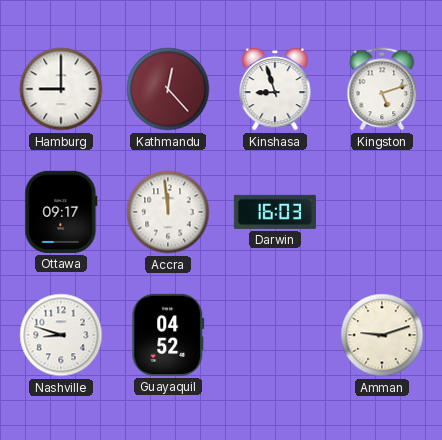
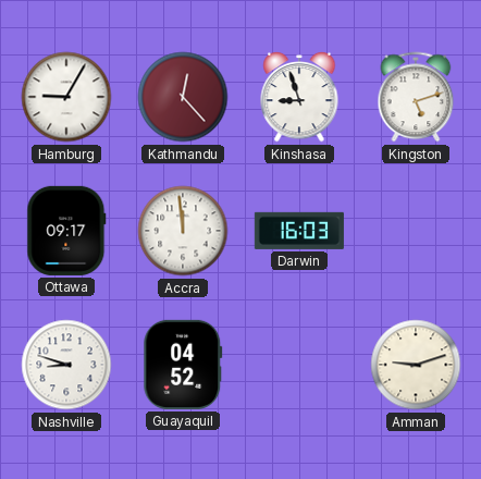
Hamburg: 9:00 -> 9:05
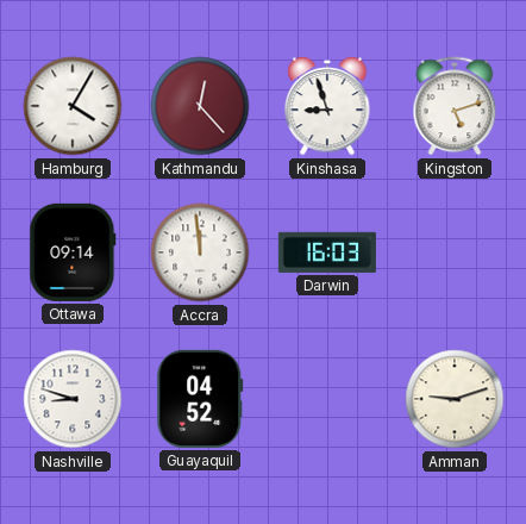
Hamburg: 9:05 -> 4:05
Ottawa: 09:17 -> 09:14
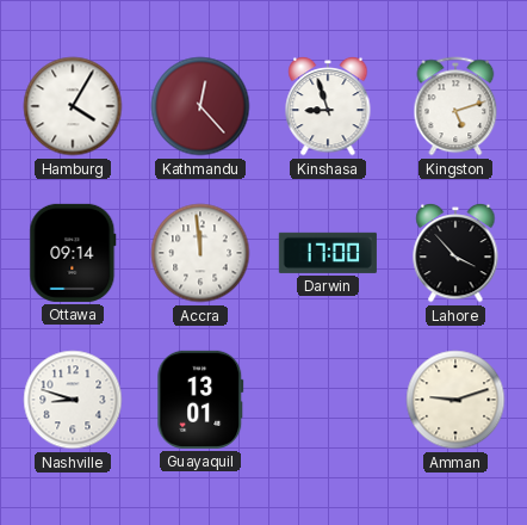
Darwin: 16:03 -> 17:00
Lahore: none -> 3:53
Guayaquil: 04:52 -> 13:01
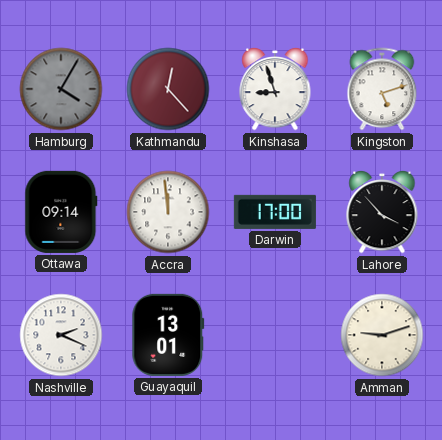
Hamburg dial: white -> grey
Nashville: 8:48 -> 2:19
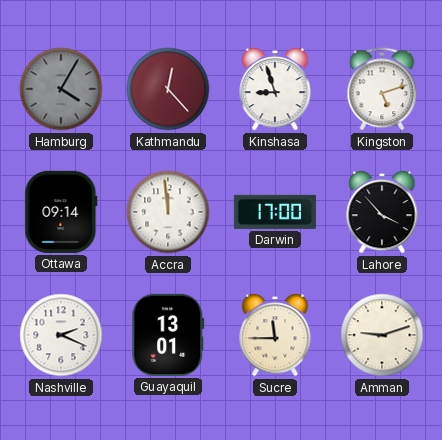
Sucre: none -> 11:45
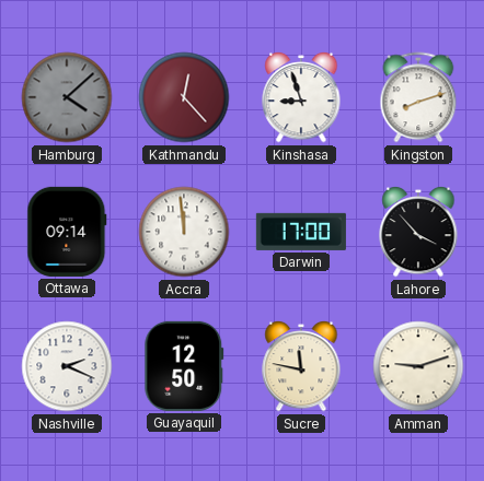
Hamburg: 4:05 -> 4:08
Kingston: 5:12 -> 8:12
Guayaquil: 13:01 -> 12:50
Sucre: 11:45 -> 11:47
